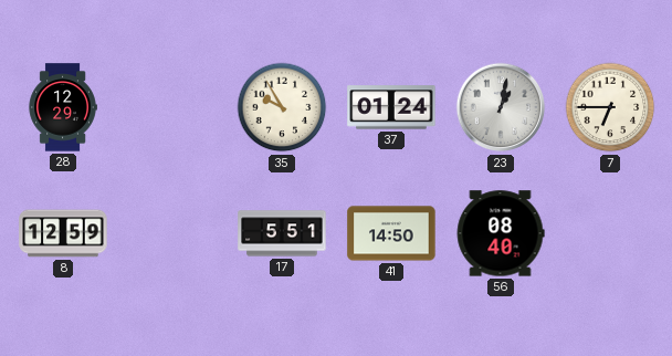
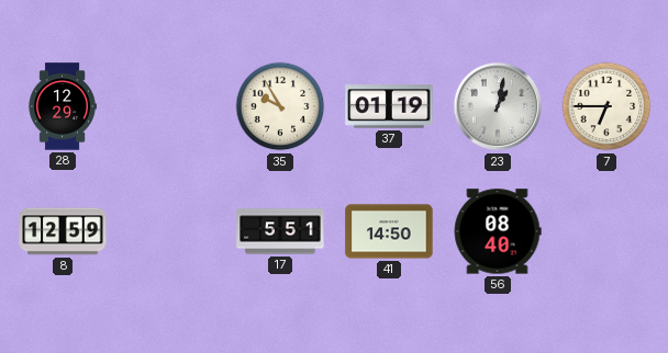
37: 01:24 -> 01:19
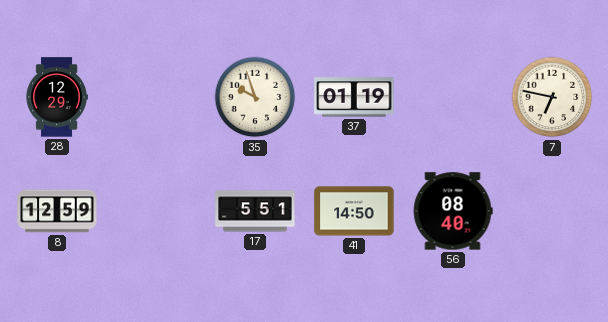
35: 9:55 -> 9:57
23: 1:02 -> none
7: 6:45 -> 6:47
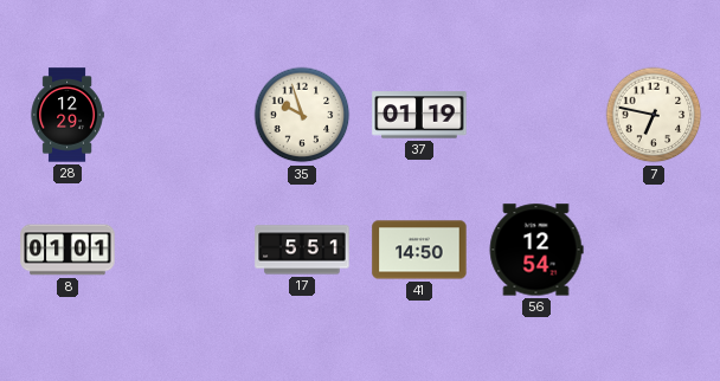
8: 12:59 -> 01:01
56: 08:40 -> 12:54
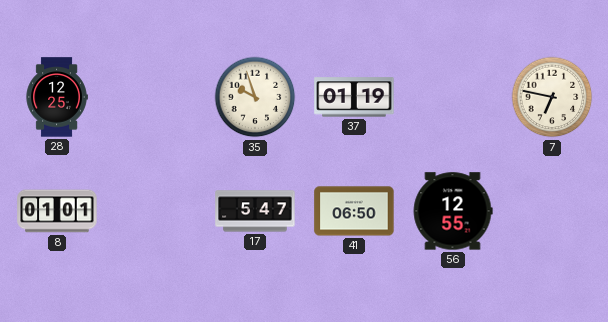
28: 12:29 -> 12:25
17: 5:51 -> 5:47
41: 14:50 -> 06:50
56: 12:54 -> 12:55
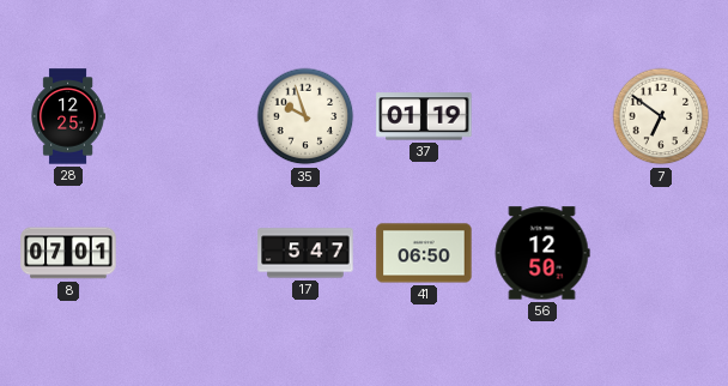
7: 6:47 -> 6:51
8: 01:01 -> 07:01
56: 12:55 -> 12:50
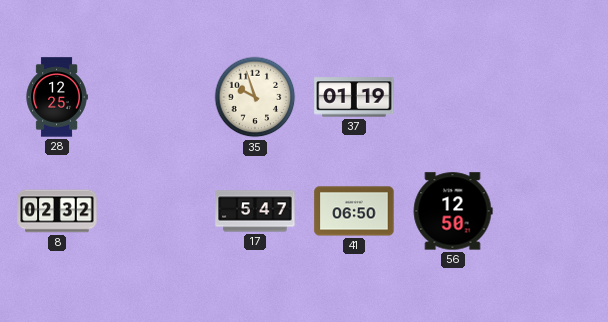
7: 6:51 -> none
8: 07:01 -> 02:32
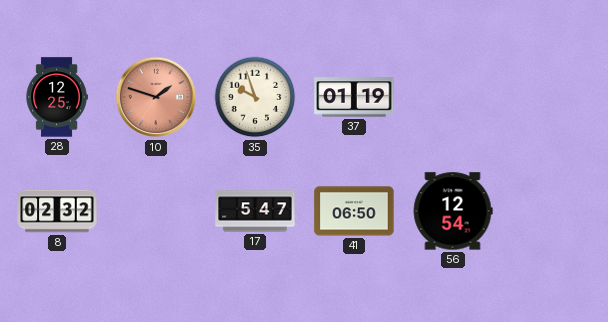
10: none -> 1:48
56: 12:50 -> 12:54
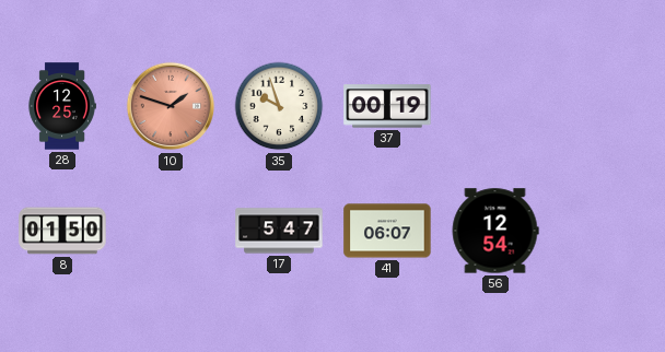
37: 01:19 -> 00:19
8: 02:32 -> 01:50
41: 06:50 -> 06:07
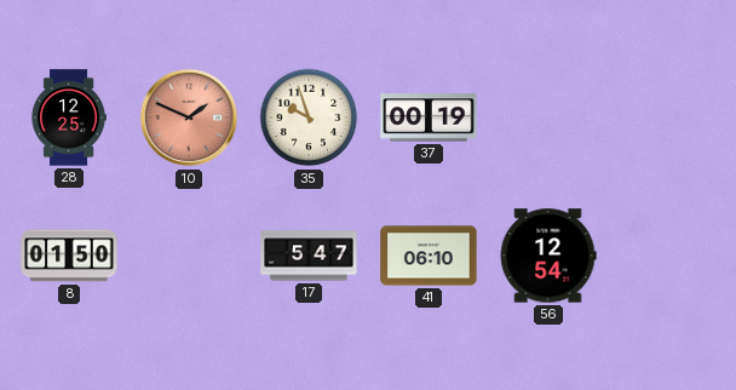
10: 1:48 -> 1:49
41: 06:07 -> 06:10
